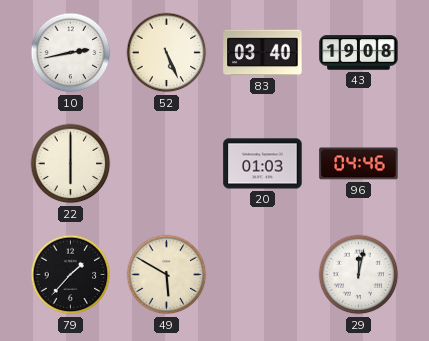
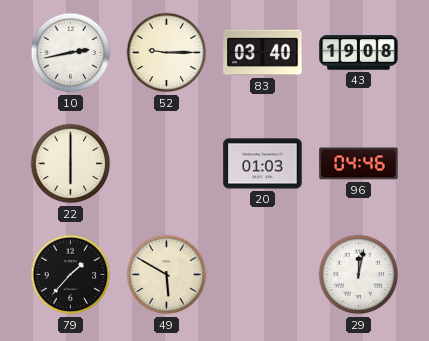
52: 5:26 -> 9:15
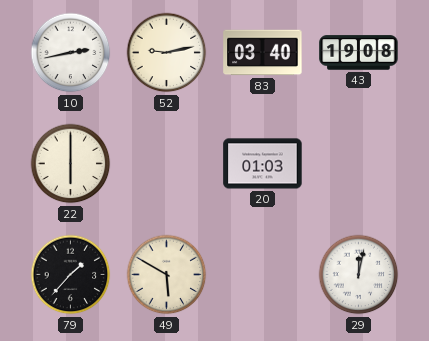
52: 9:15 -> 9:13
96: 04:46 -> none
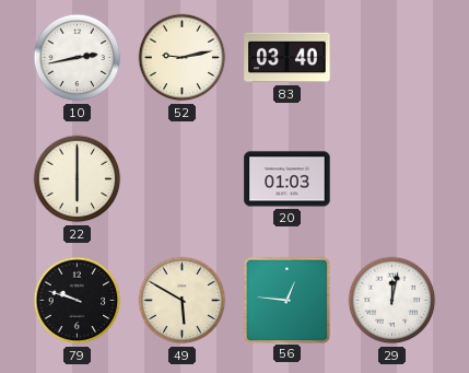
43: 19:08 -> none
79: 1:37 -> 9:48
56: none -> 12:46
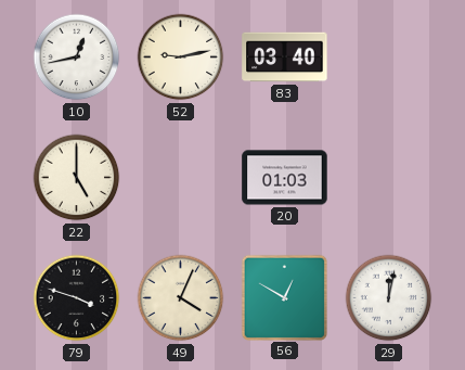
10: 2:43 -> 12:43
22: 6:00 -> 5:00
79: 9:48 -> 3:48
49: 5:50 -> 4:04
56: 12:46 -> 12:50
